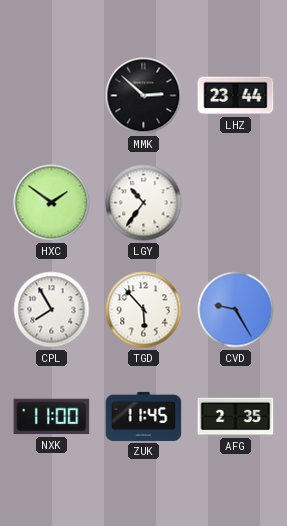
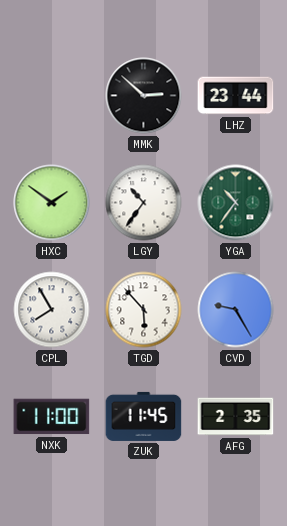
YGA: none -> 10:36
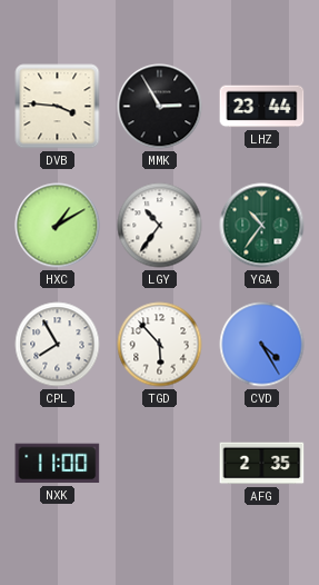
DVB: none -> 3:46
MMK: 2:52 -> 2:55
HXC: 1:51 -> 1:10
CVD: 9:25 -> 4:25
ZUK: 11:45 -> none
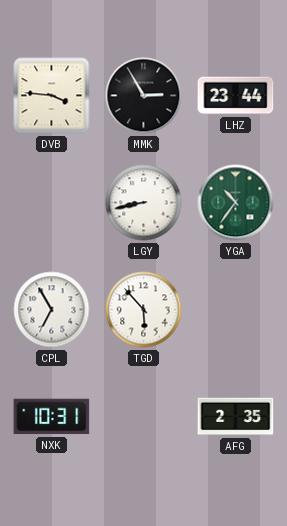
HXC: 1:10 -> none
LGY: 10:36 -> 8:43
CPL: 7:55 -> 6:55
CVD: 4:25 -> none
NXK: 11:00 -> 10:31
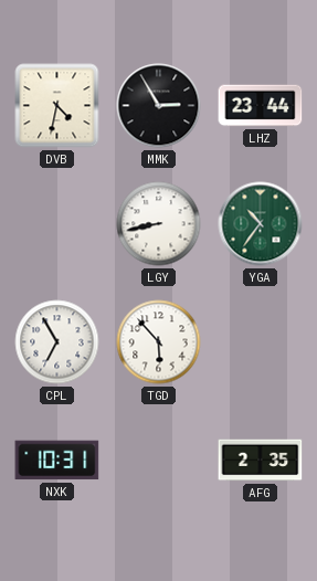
DVB: 3:46 -> 4:32
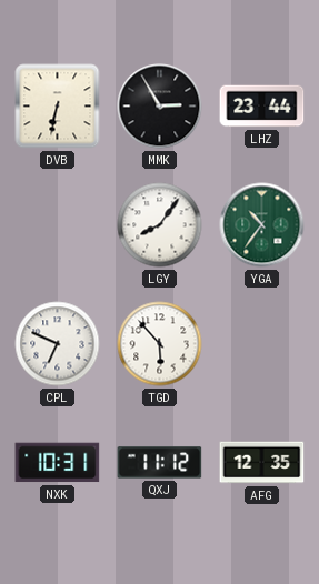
DVB: 4:32 -> 6:32
LGY: 8:43 -> 8:06
CPL: 6:55 -> 6:49
QXJ: none -> 11:12
AFG: 2:35 -> 12:35
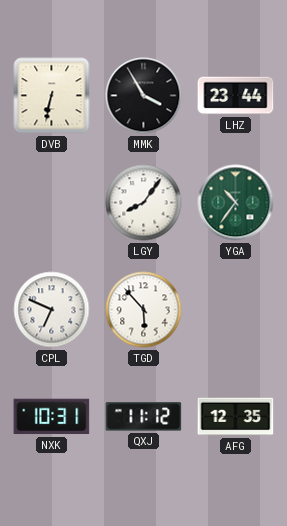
MMK: 2:55 -> 3:55
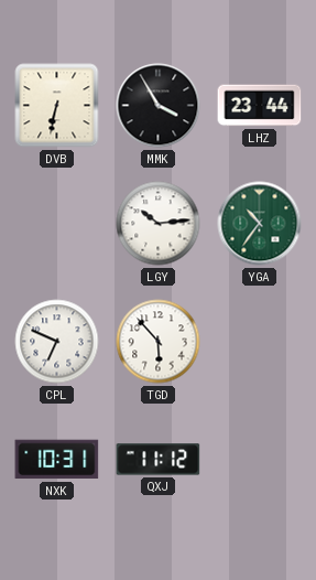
LGY: 8:06 -> 10:14
AFG: 12:35 -> none
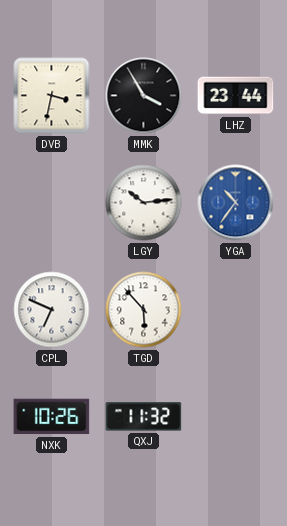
DVB: 6:32 -> 3:32
YGA dial: green -> blue
NXK: 10:31 -> 10:26
QXJ: 11:12 -> 11:32
